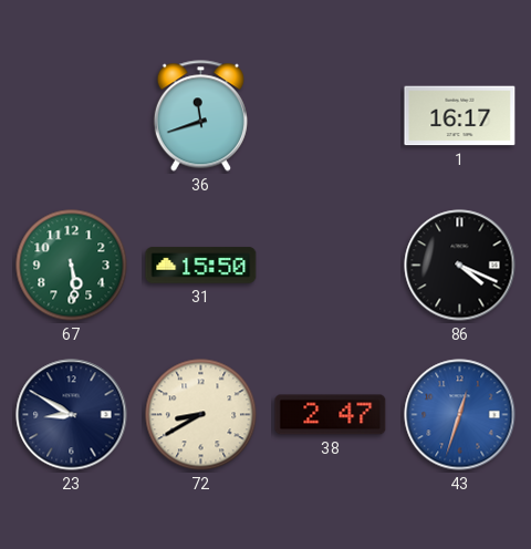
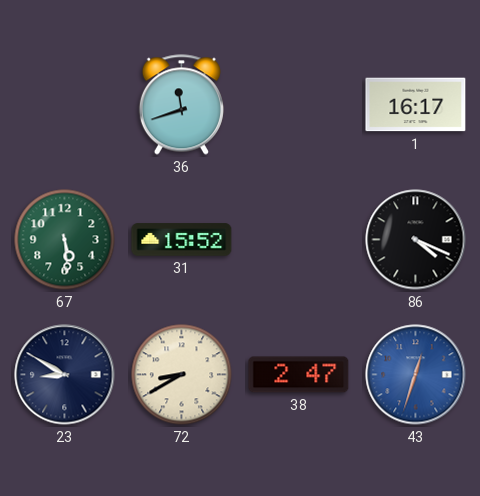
31: 15:50 -> 15:52
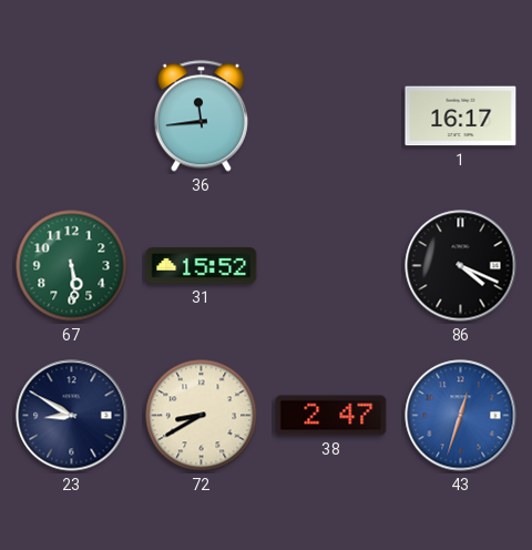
36: 11:42 -> 11:44
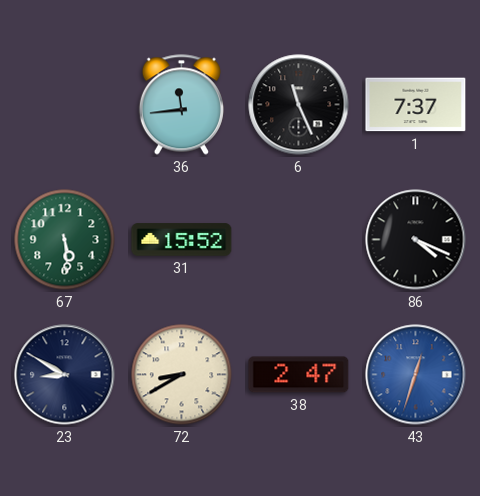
6: none -> 11:26
1: 16:17 -> 7:37
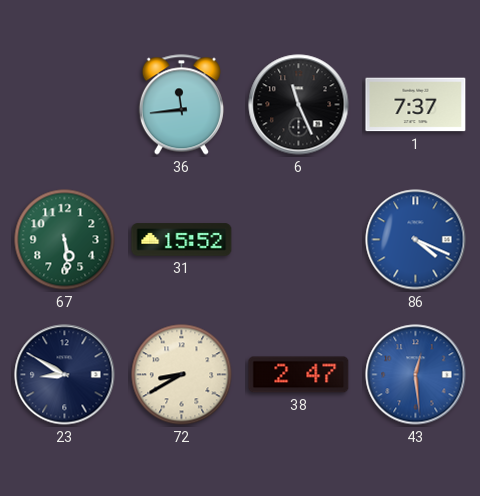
86 dial: black -> blue
43: 12:33 -> 12:29
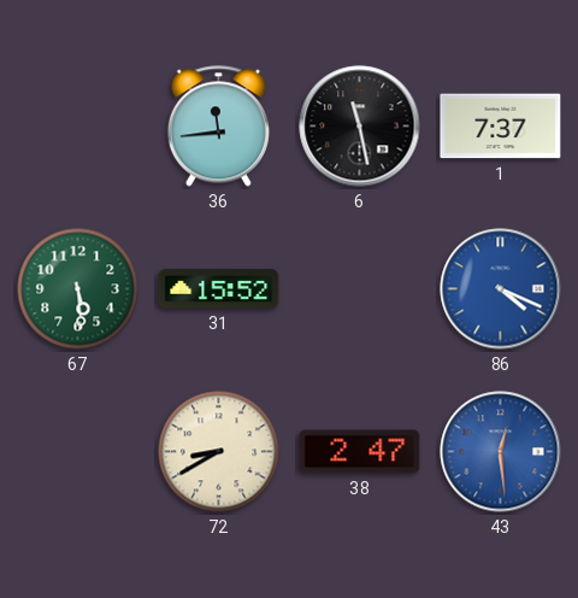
6: 11:26 -> 11:28
23: 8:50 -> none
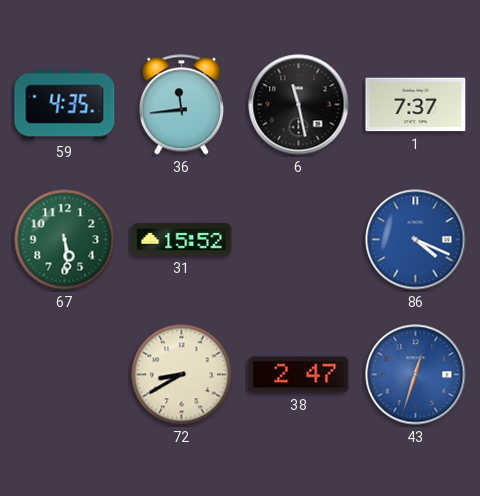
59: none -> 4:35
43: 12:29 -> 12:33
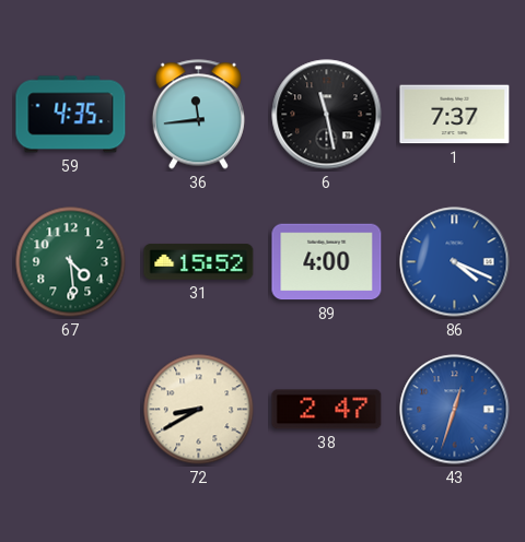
67: 5:29 -> 4:29
89: none -> 4:00
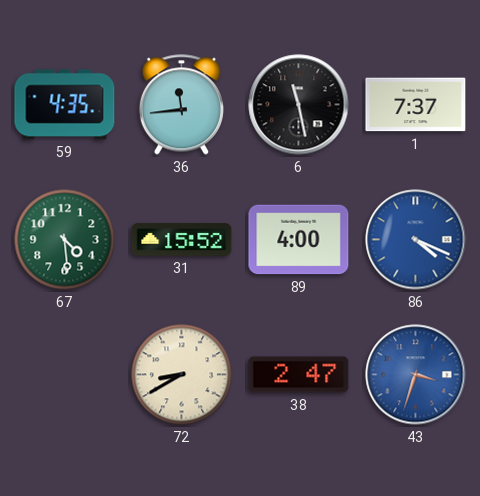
43: 12:33 -> 3:33
